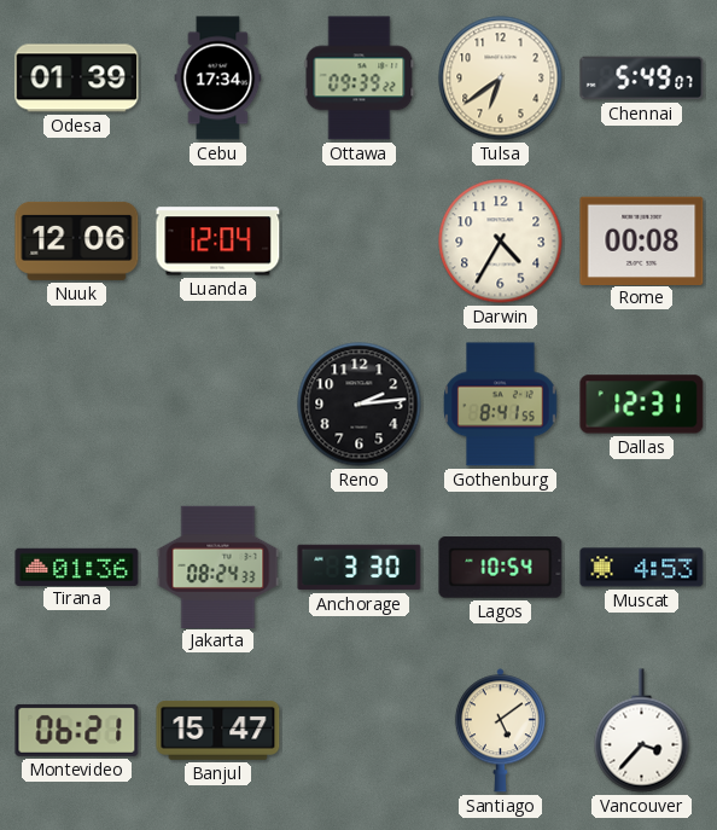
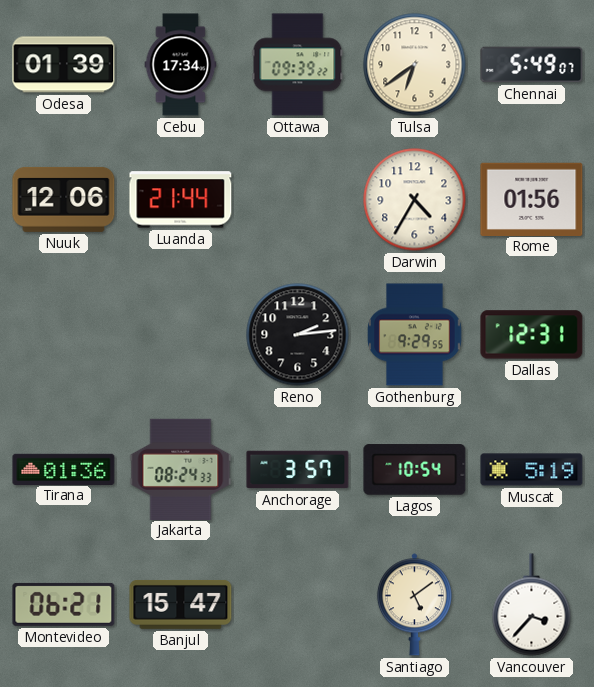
Luanda: 12:04 -> 21:44
Rome: 00:08 -> 01:56
Gothenburg: 8:41 -> 9:29
Anchorage: 3:30 -> 3:57
Muscat: 4:53 -> 5:19
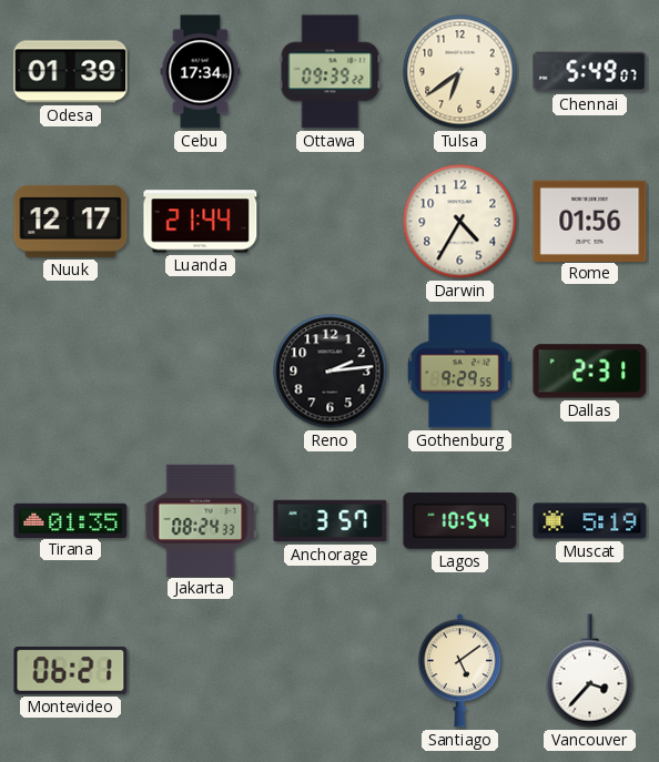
Nuuk: 12:06 -> 12:17
Dallas: 12:31 -> 2:31
Tirana: 01:36 -> 01:35
Banjul: 15:47 -> none
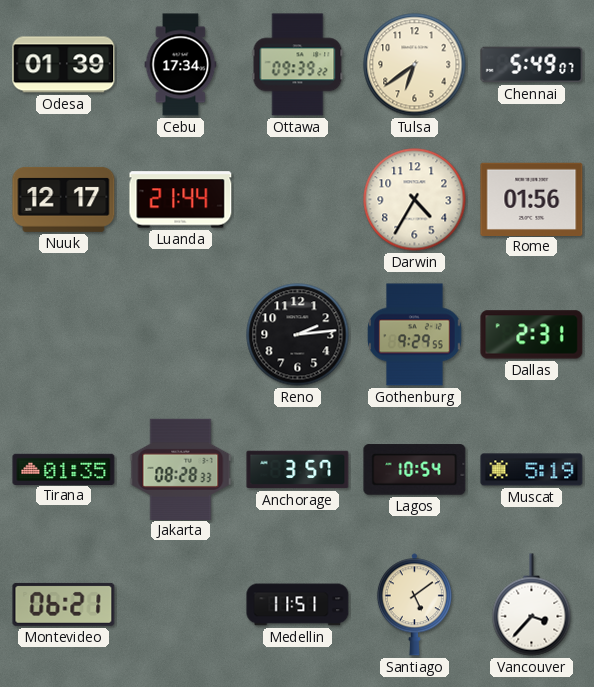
Jakarta: 08:24 -> 08:28
Medellin: none -> 11:51
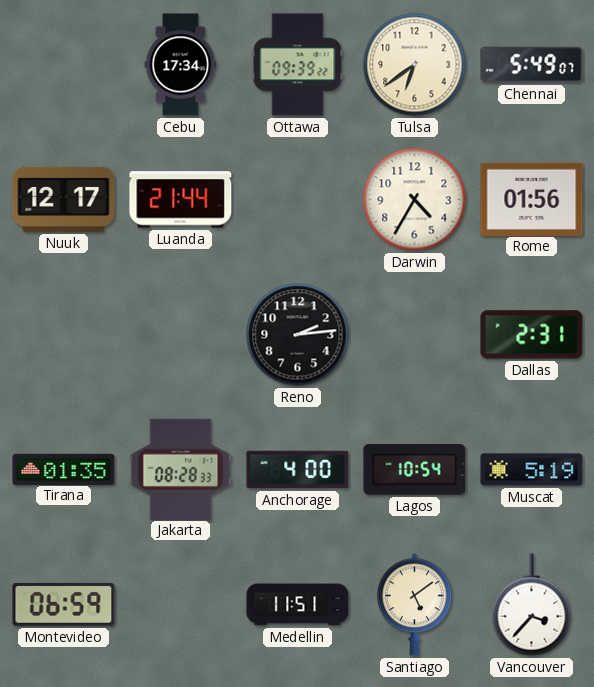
Odesa: 01:39 -> none
Gothenburg: 9:29 -> none
Anchorage: 3:57 -> 4:00
Montevideo: 06:21 -> 06:59
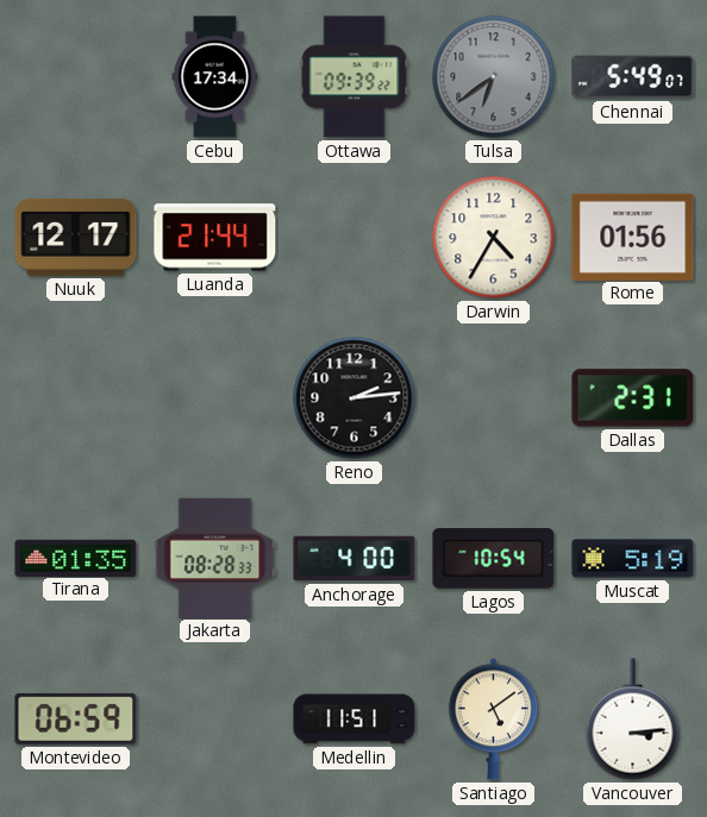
Tulsa dial: cream -> grey
Vancouver: 3:37 -> 3:14
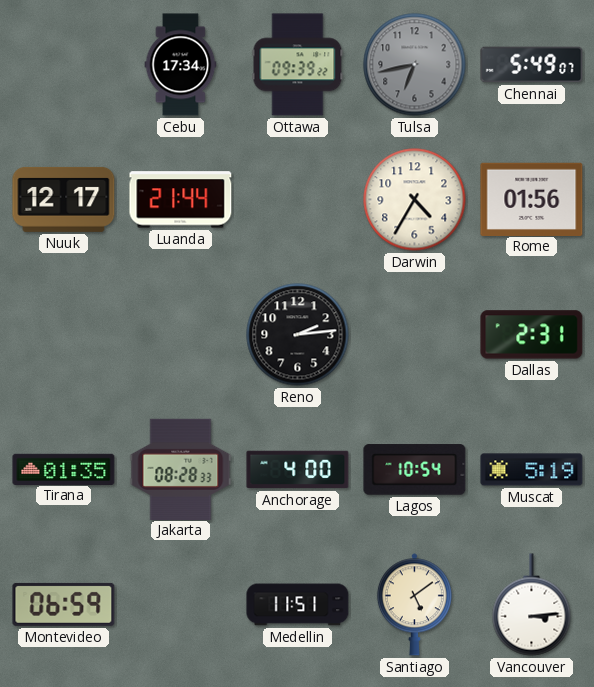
Tulsa: 6:39 -> 6:43
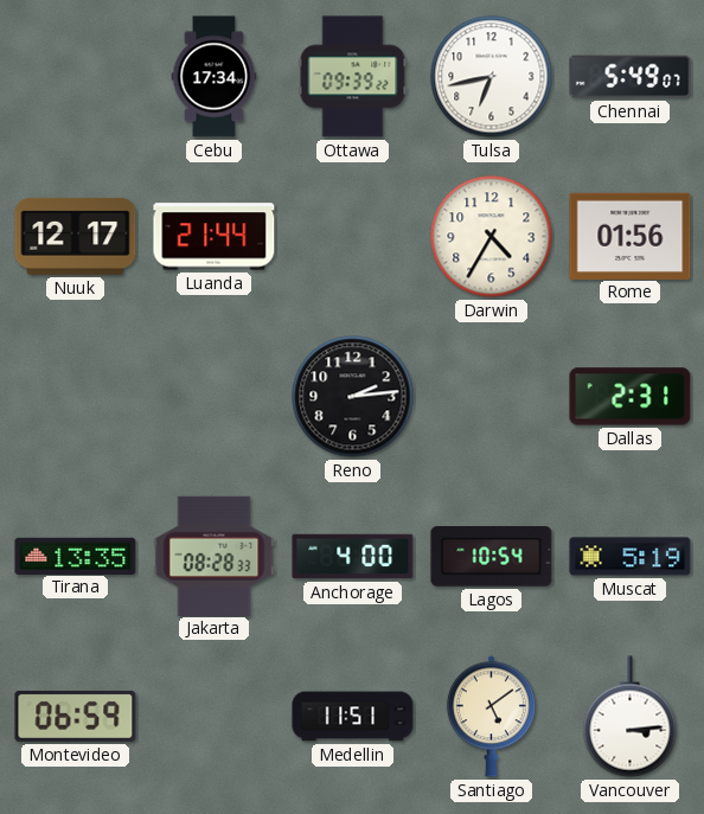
Tulsa dial: grey -> white
Tirana: 01:35 -> 13:35
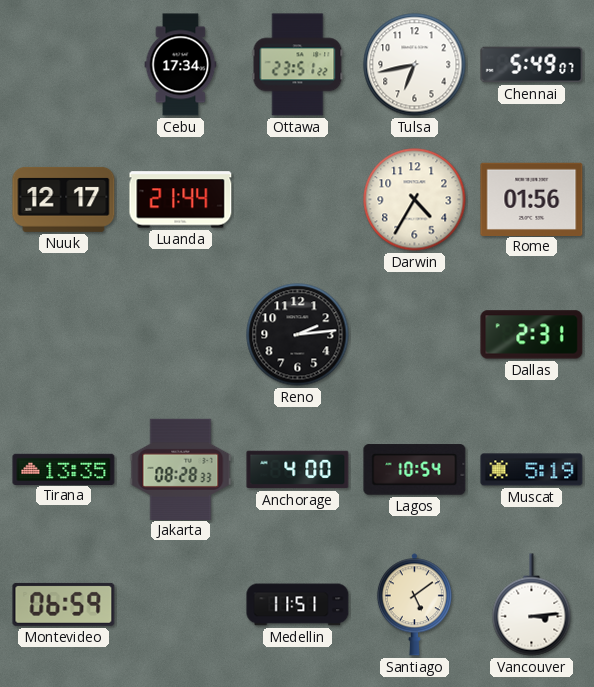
Ottawa: 09:39 -> 23:51
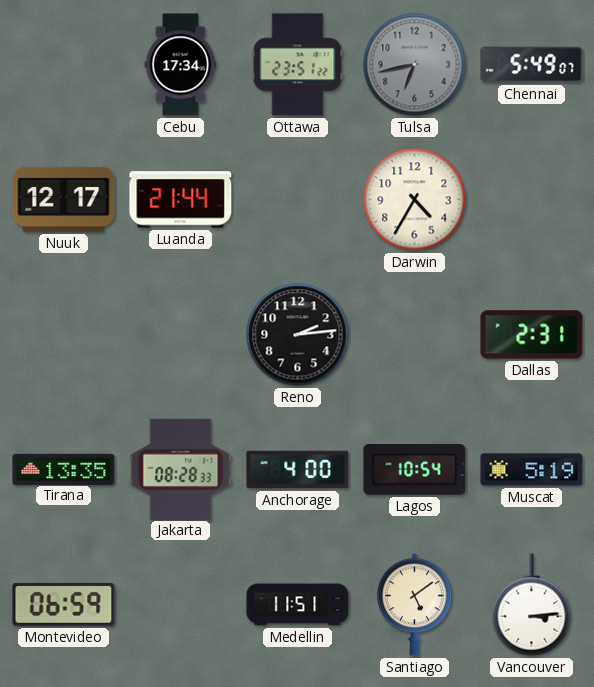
Tulsa dial: white -> grey
Rome: 01:56 -> none
